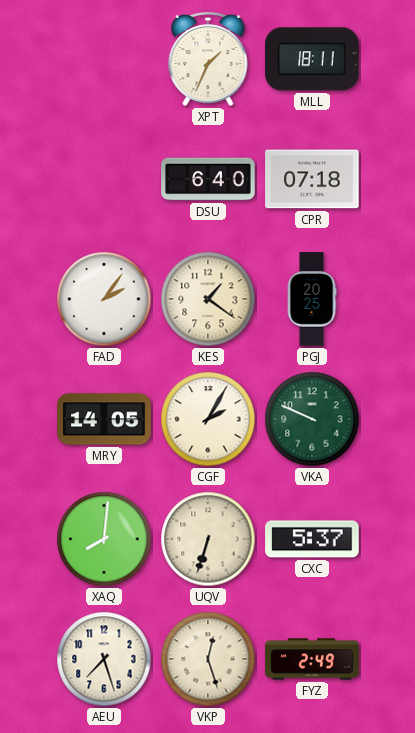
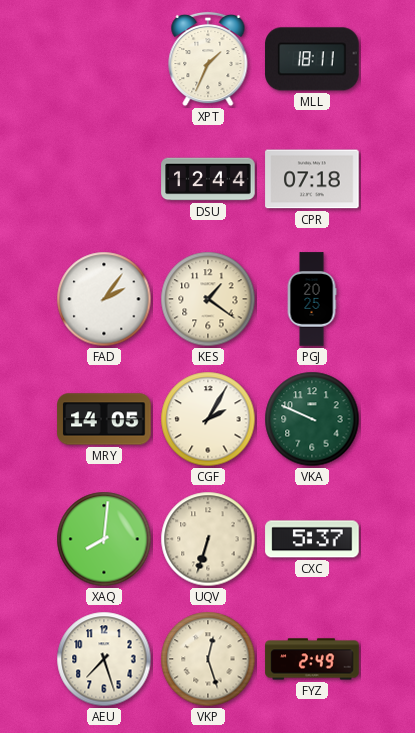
DSU: 6:40 -> 12:44
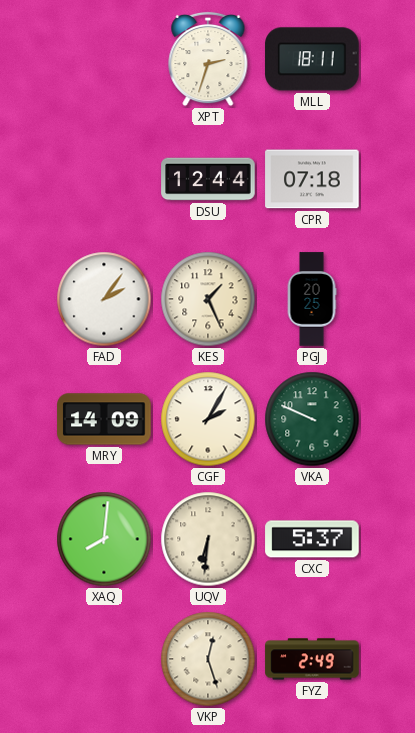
XPT: 1:34 -> 2:33
KES: 1:21 -> 1:26
MRY: 14:05 -> 14:09
UQV: 6:33 -> 6:31
AEU: 7:27 -> none
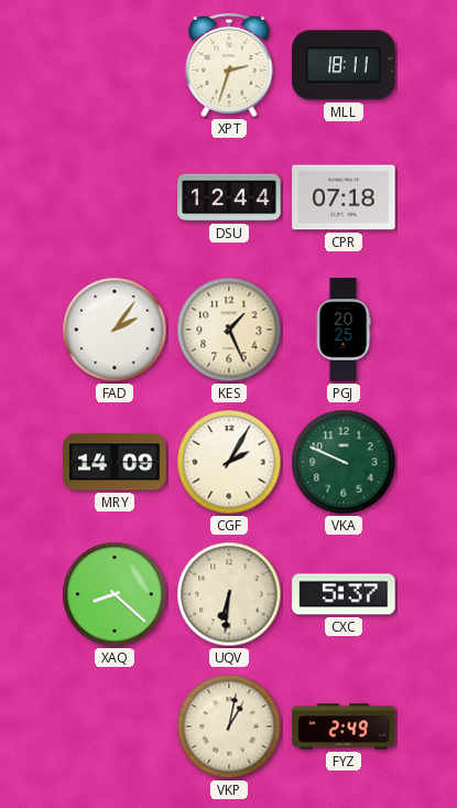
XAQ: 8:01 -> 8:22
VKP: 12:27 -> 1:02
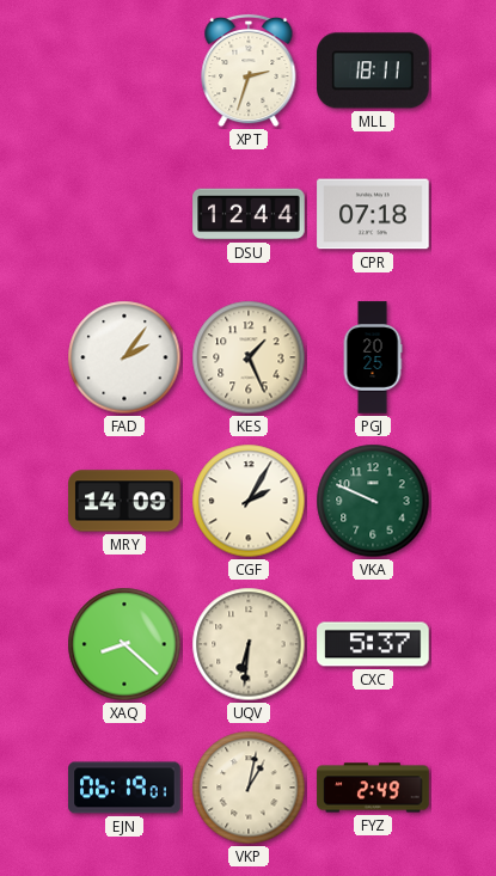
EJN: none -> 06:19
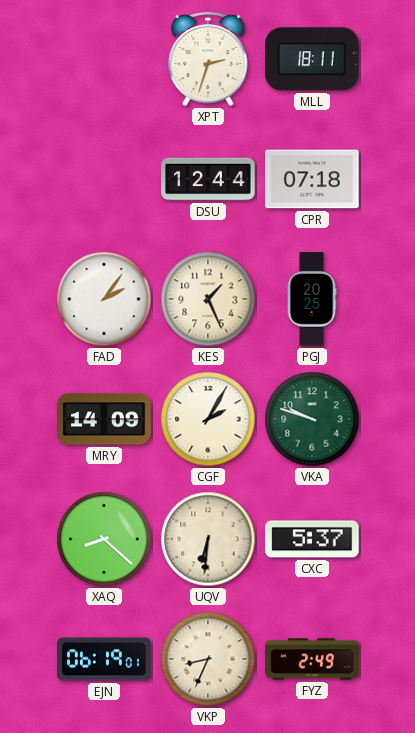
VKA: 9:49 -> 9:48
VKP: 1:02 -> 8:34
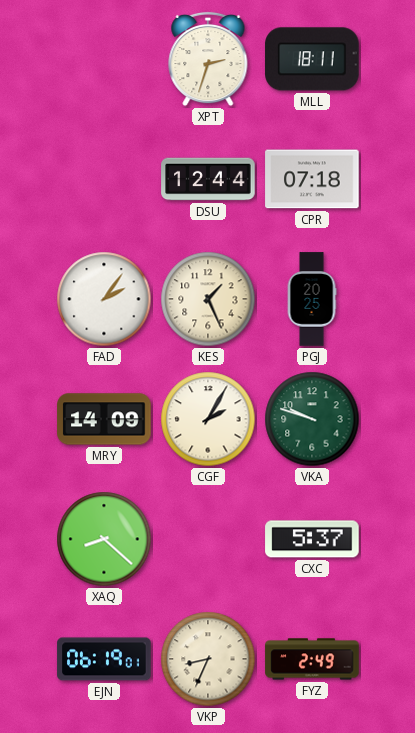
UQV: 6:31 -> none
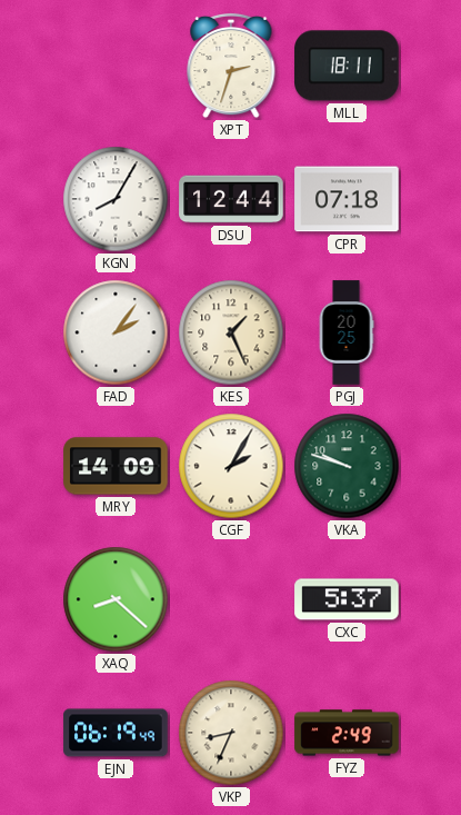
KGN: none -> 8:05
EJN: 06:19:01 -> 06:19:49
